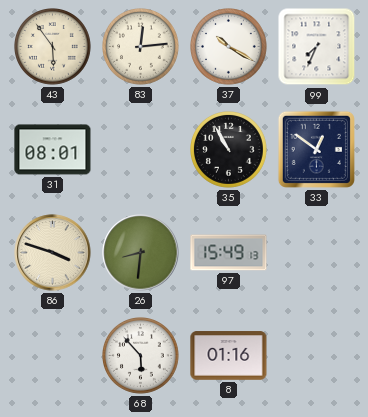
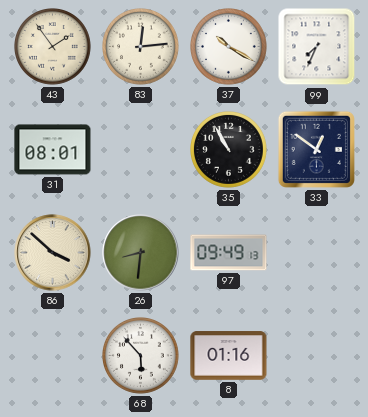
43: 5:54 -> 1:54
86: 3:48 -> 3:52
97: 15:49 -> 09:49
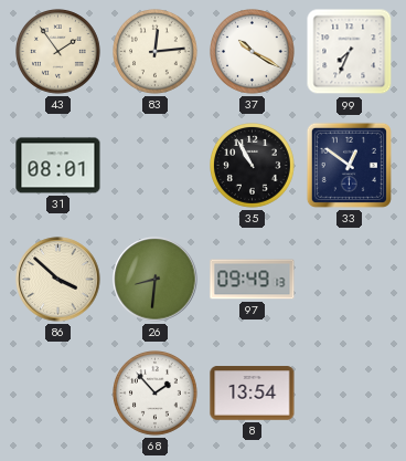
68: 5:53 -> 1:53
8: 01:16 -> 13:54
